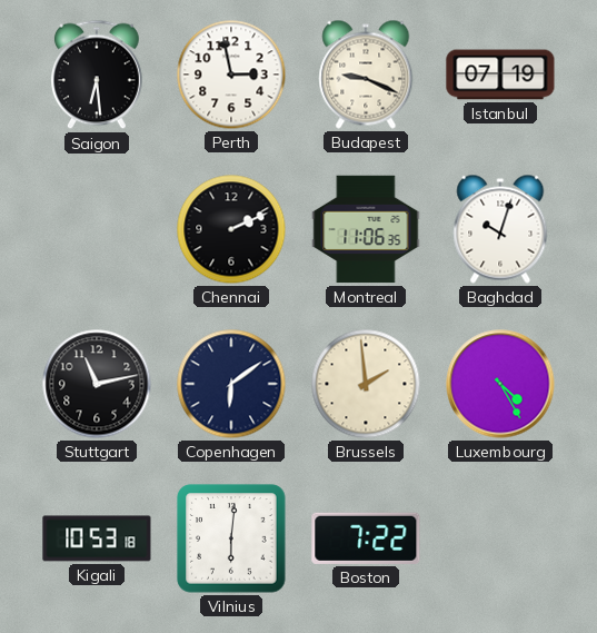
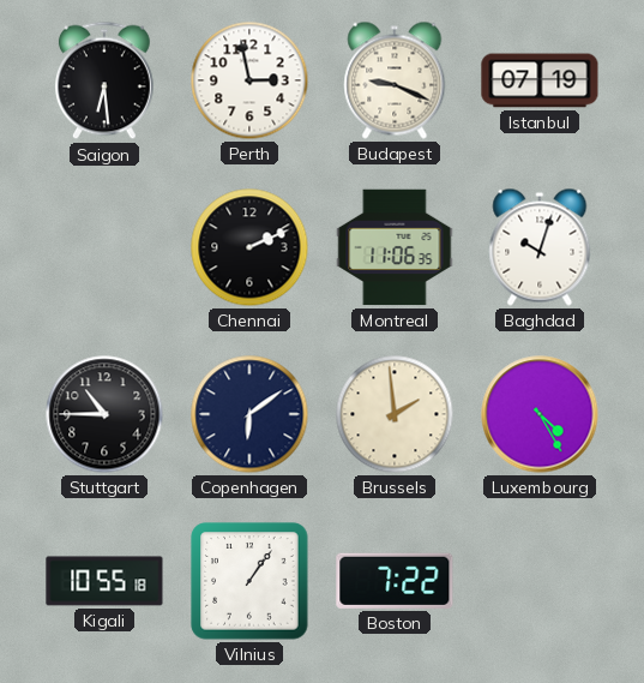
Stuttgart: 11:13 -> 10:45
Kigali: 10:53 -> 10:55
Vilnius: 6:01 -> 1:06
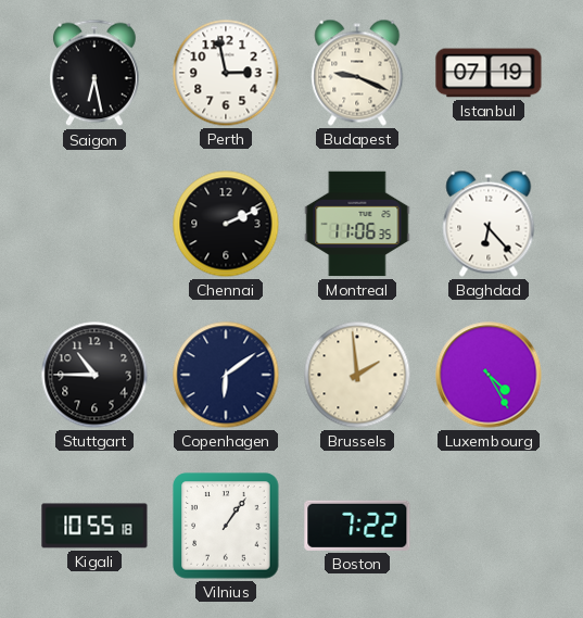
Saigon: 6:29 -> 6:28
Baghdad: 10:03 -> 6:23
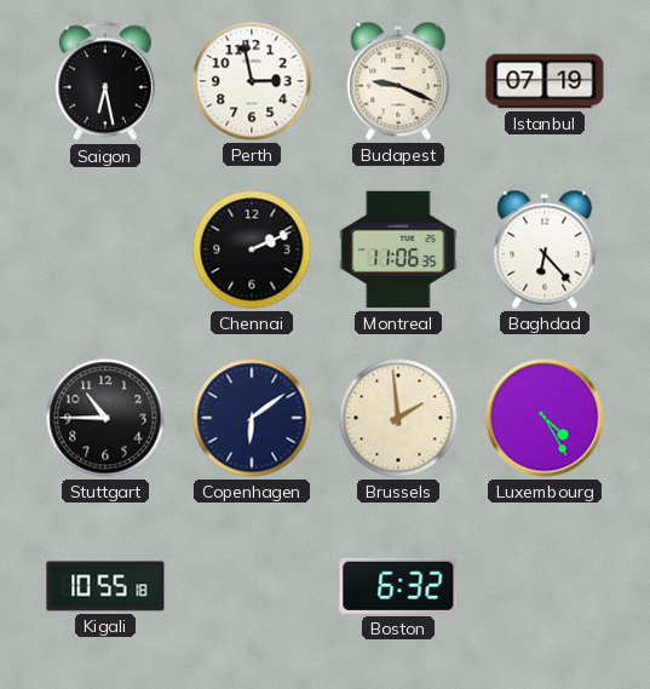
Vilnius: 1:06 -> none
Boston: 7:22 -> 6:32
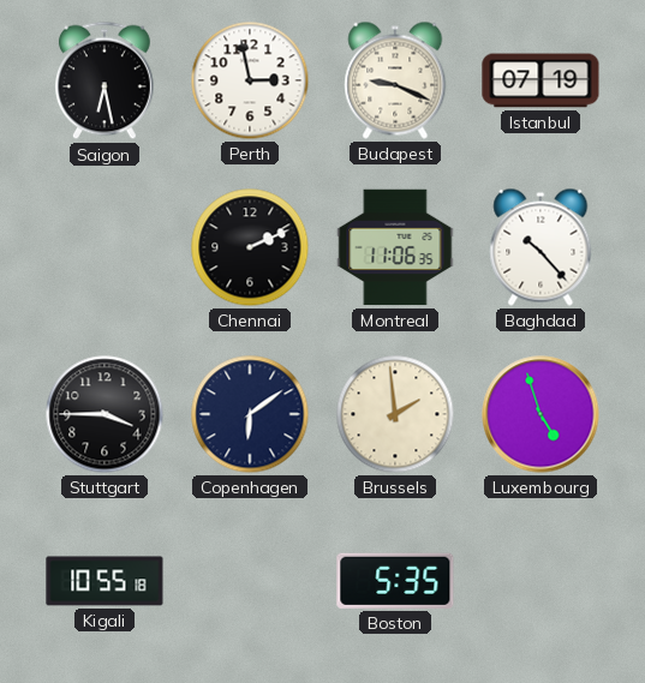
Baghdad: 6:23 -> 10:23
Stuttgart: 10:45 -> 3:45
Luxembourg: 4:25 -> 4:57
Boston: 6:32 -> 5:35
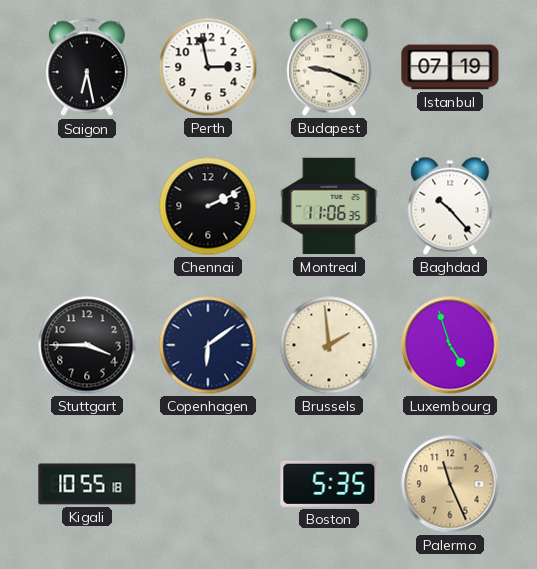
Palermo: none -> 11:26
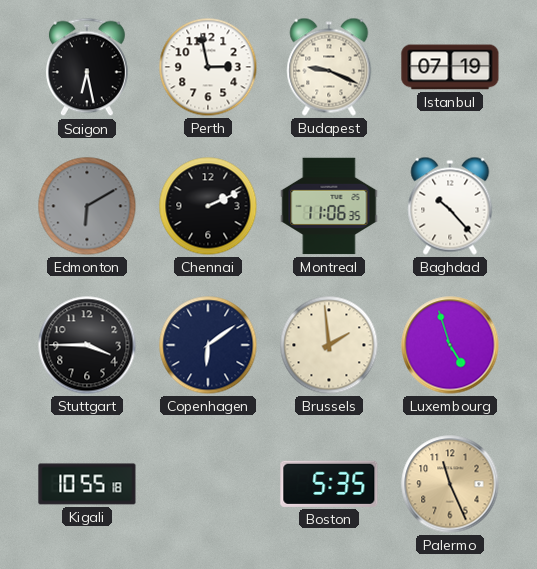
Edmonton: none -> 6:10
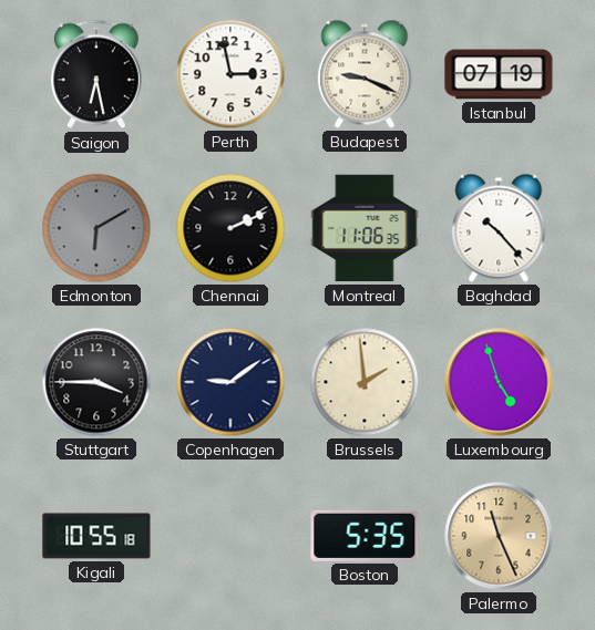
Copenhagen: 6:09 -> 9:09
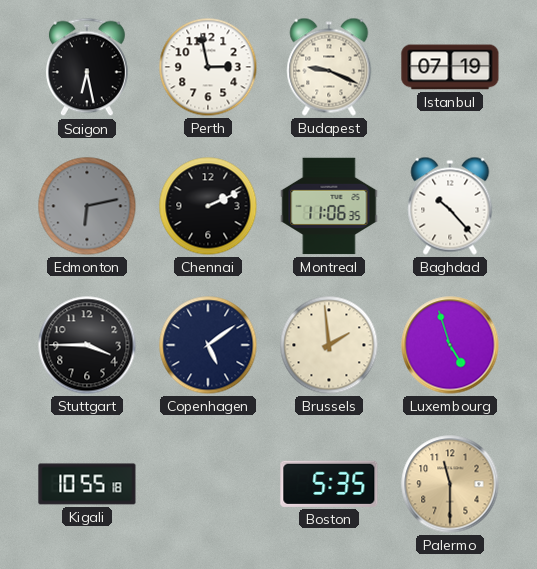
Edmonton: 6:10 -> 6:13
Copenhagen: 9:09 -> 5:09
Palermo: 11:26 -> 11:30
